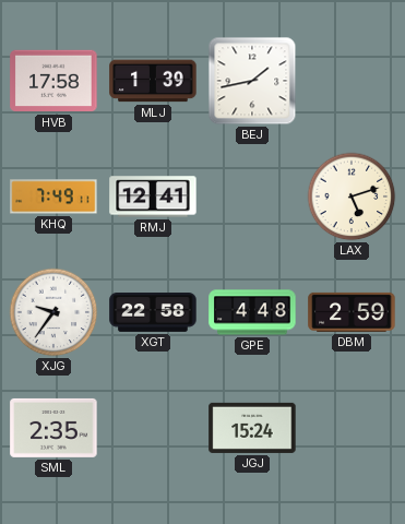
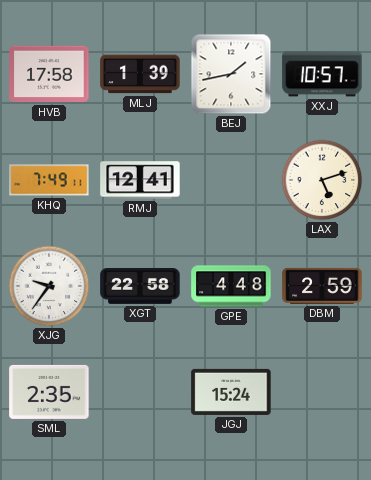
XXJ: none -> 10:57
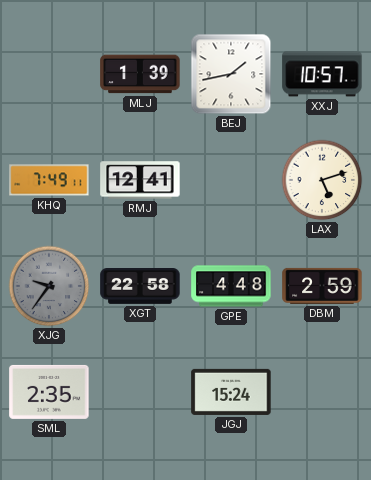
HVB: 17:58 -> none
XJG dial: white -> grey
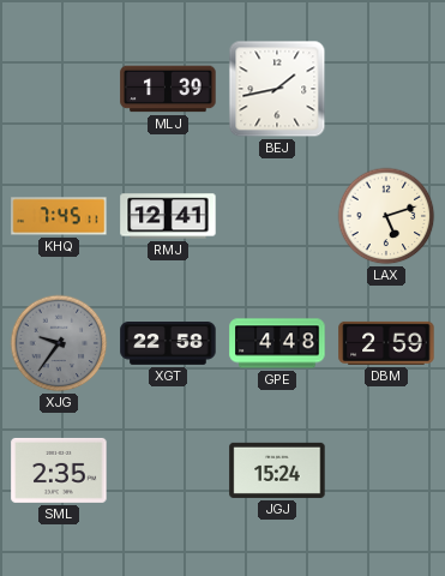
XXJ: 10:57 -> none
KHQ: 7:49 -> 7:45
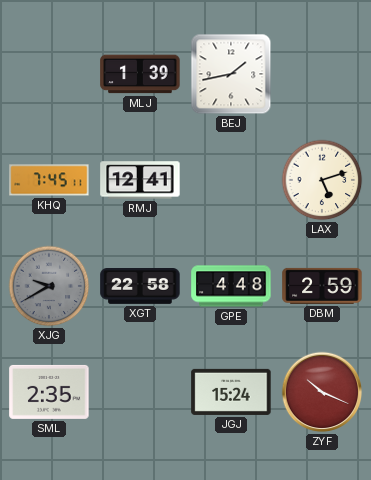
XJG: 9:36 -> 9:40
ZYF: none -> 10:19
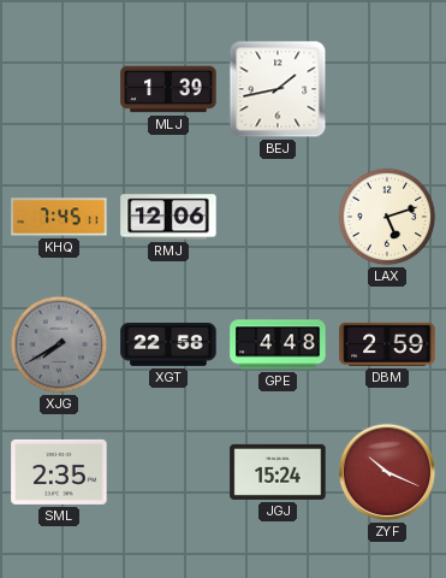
RMJ: 12:41 -> 12:06
XJG: 9:40 -> 7:40
